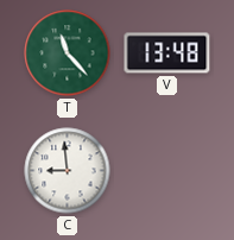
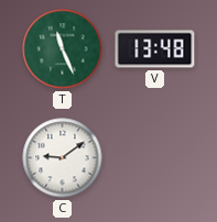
T: 11:23 -> 11:26
C: 8:59 -> 9:09
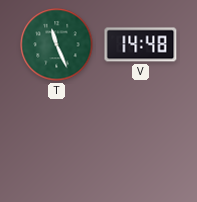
V: 13:48 -> 14:48
C: 9:09 -> none
